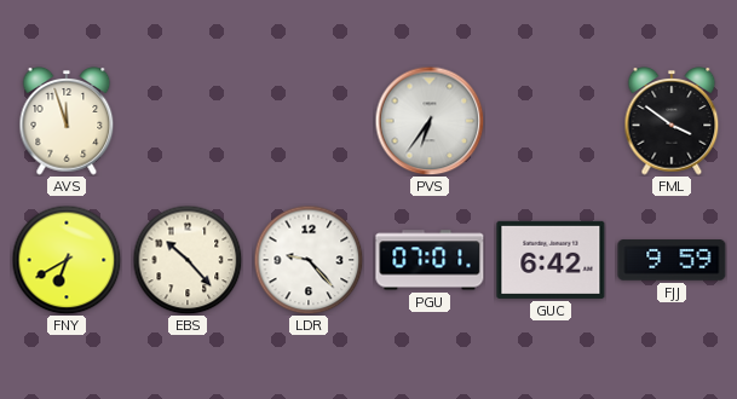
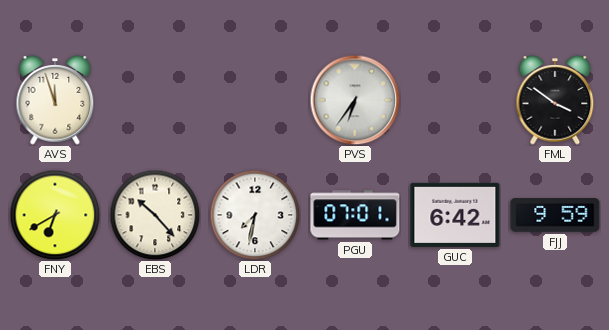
LDR: 9:23 -> 7:32
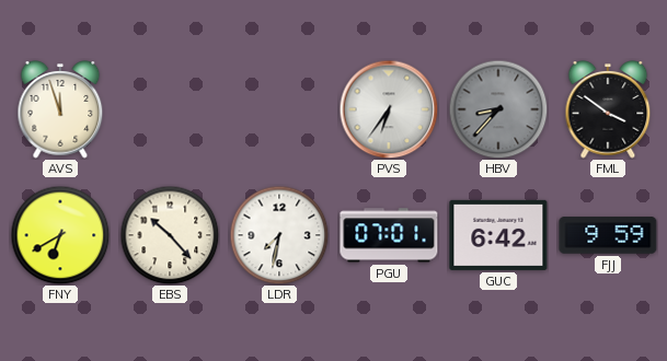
HBV: none -> 8:37
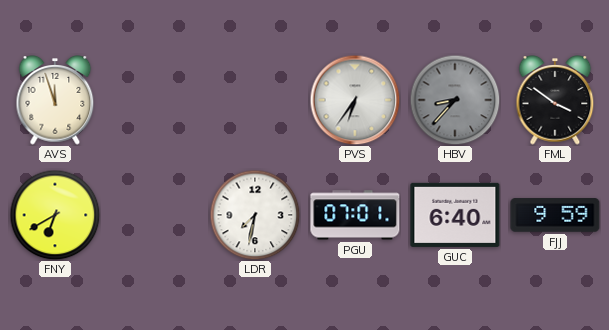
EBS: 10:23 -> none
GUC: 6:42 -> 6:40
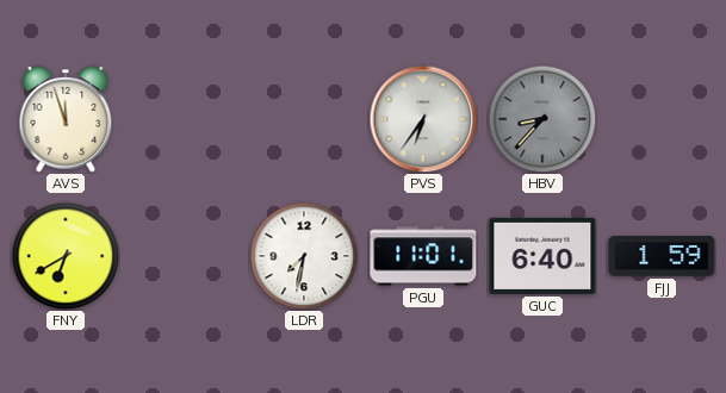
FML: 3:51 -> none
PGU: 07:01 -> 11:01
FJJ: 9:59 -> 1:59
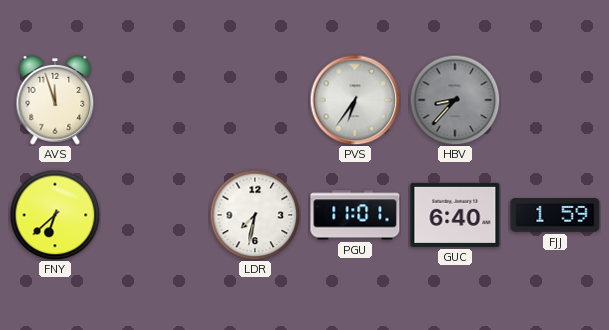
FNY: 6:40 -> 6:38
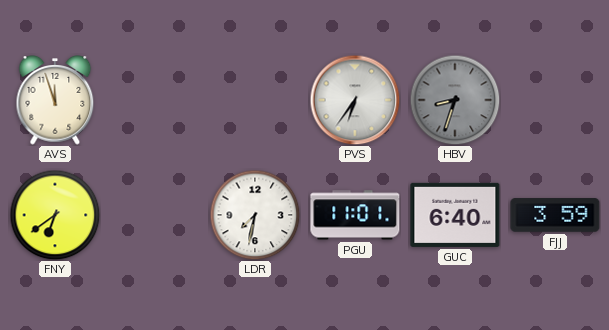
HBV: 8:37 -> 8:33
FNY: 6:38 -> 6:39
FJJ: 1:59 -> 3:59
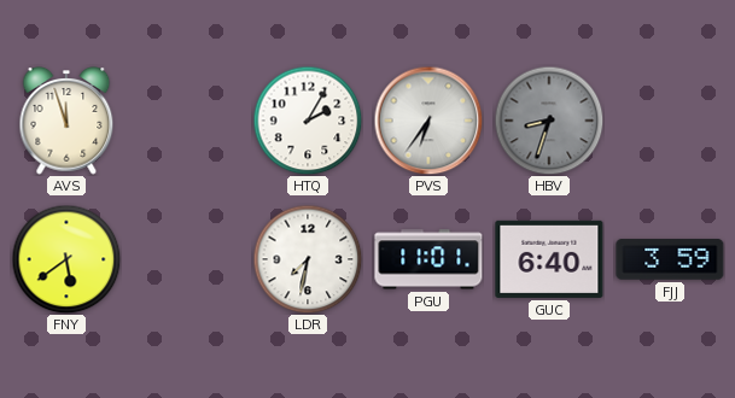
HTQ: none -> 2:05
FNY: 6:39 -> 5:39
